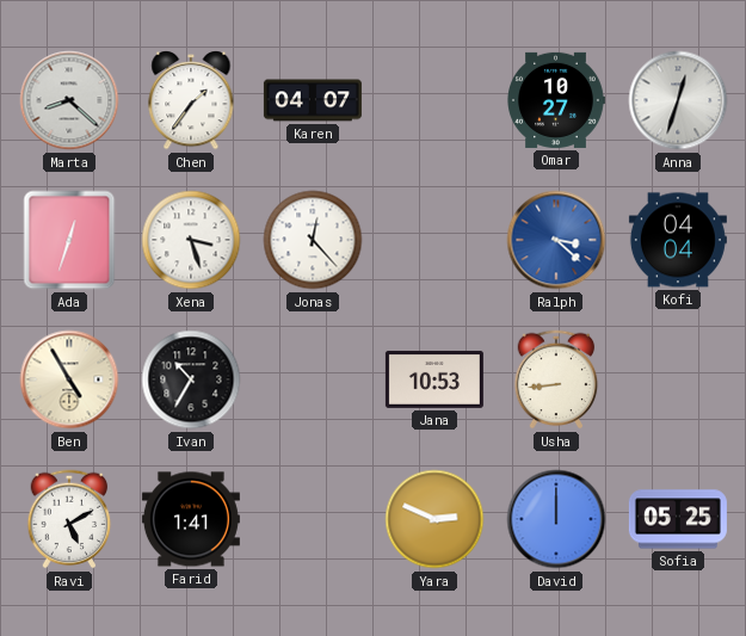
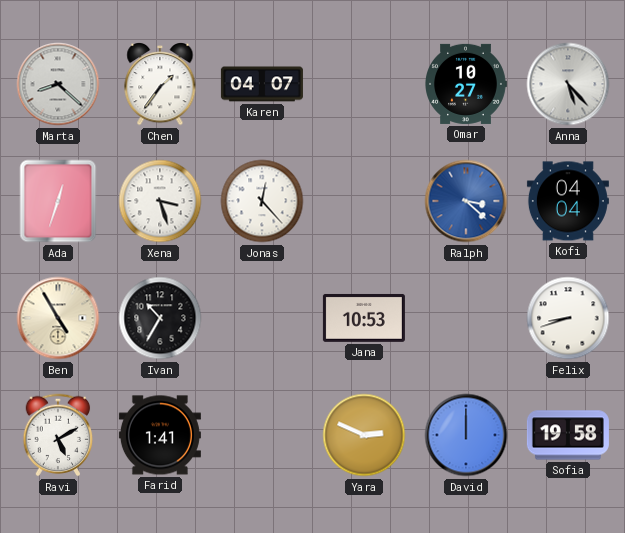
Anna: 12:33 -> 5:23
Usha: 8:44 -> none
Felix: none -> 8:42
Sofia: 05:25 -> 19:58
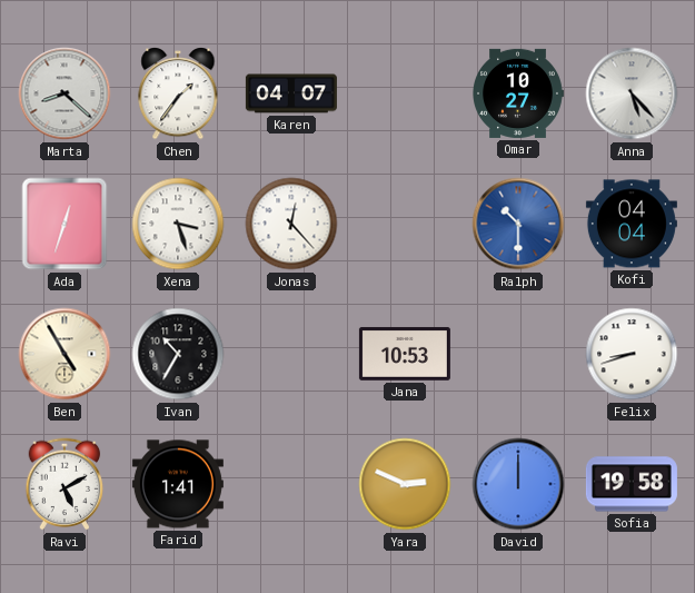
Ralph: 3:22 -> 10:30
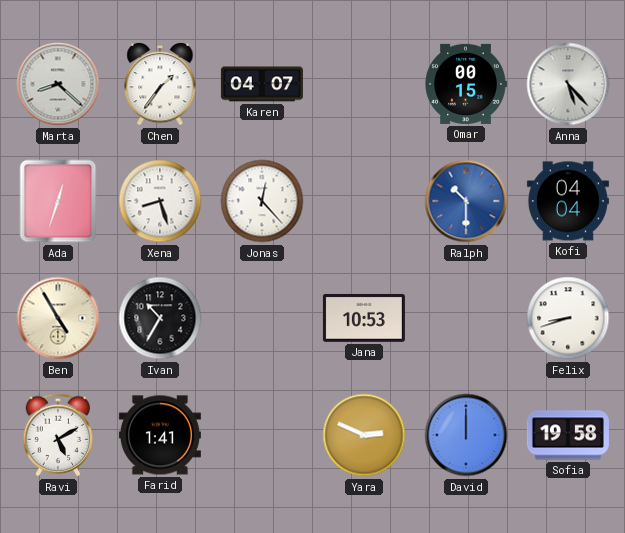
Omar: 10:27 -> 00:15
Xena: 3:27 -> 8:27
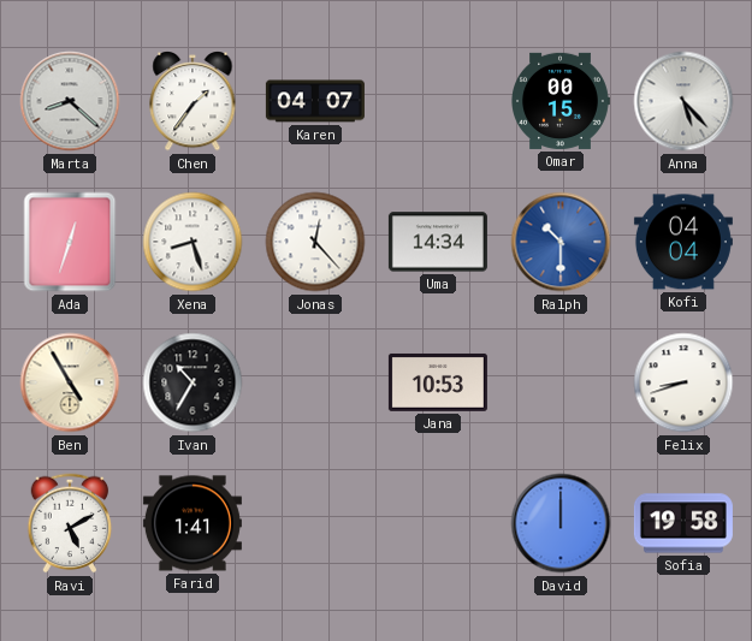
Uma: none -> 14:34
Yara: 2:49 -> none
